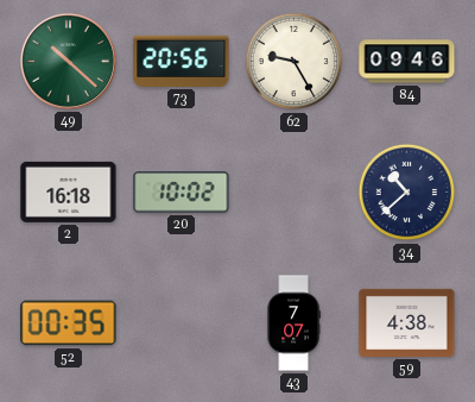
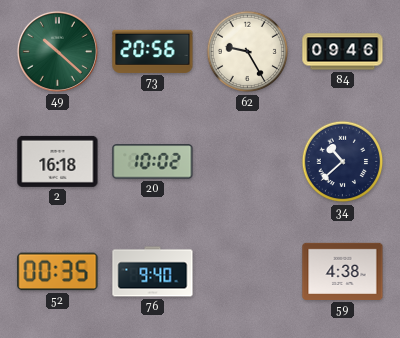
76: none -> 9:40
43: 7:07 -> none
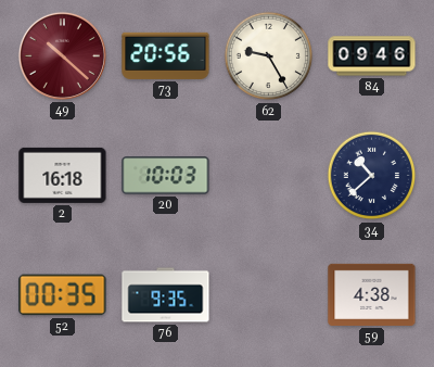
49 dial: green -> burgundy
20: 10:02 -> 10:03
76: 9:40 -> 9:35
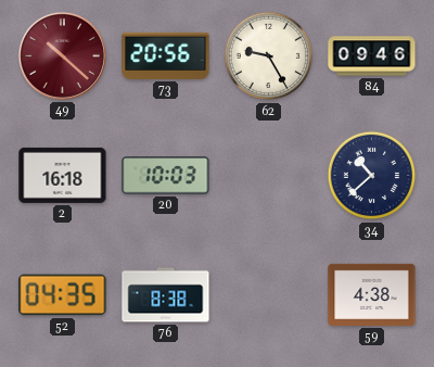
52: 00:35 -> 04:35
76: 9:35 -> 8:38
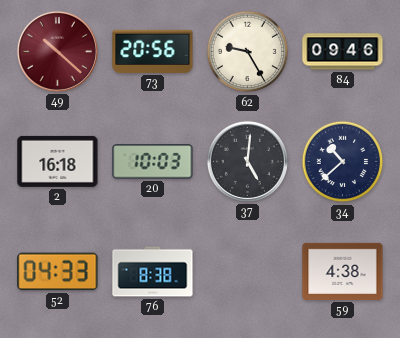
37: none -> 5:01
52: 04:35 -> 04:33
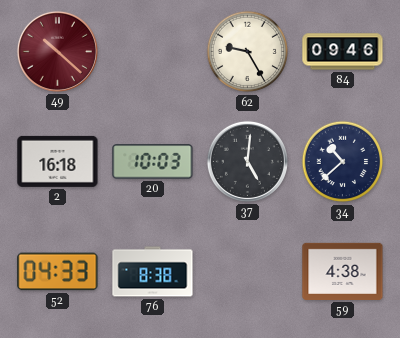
73: 20:56 -> none
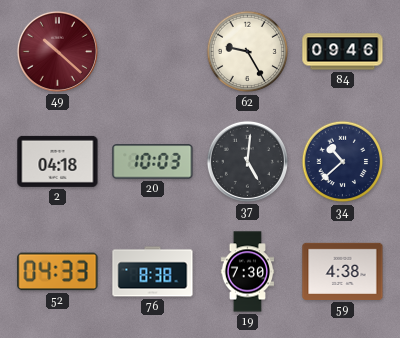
2: 16:18 -> 04:18
19: none -> 7:30
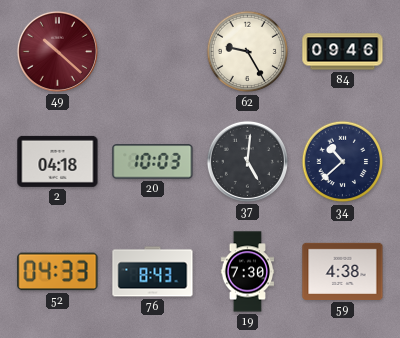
76: 8:38 -> 8:43
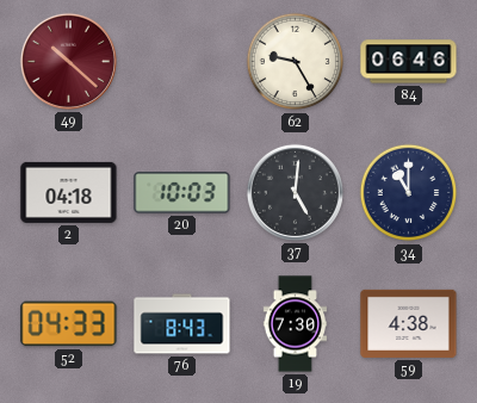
84: 09:46 -> 06:46
34: 10:38 -> 11:00
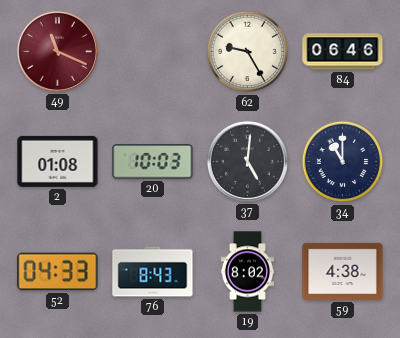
49: 10:22 -> 11:19
2: 04:18 -> 01:08
19: 7:30 -> 8:02
